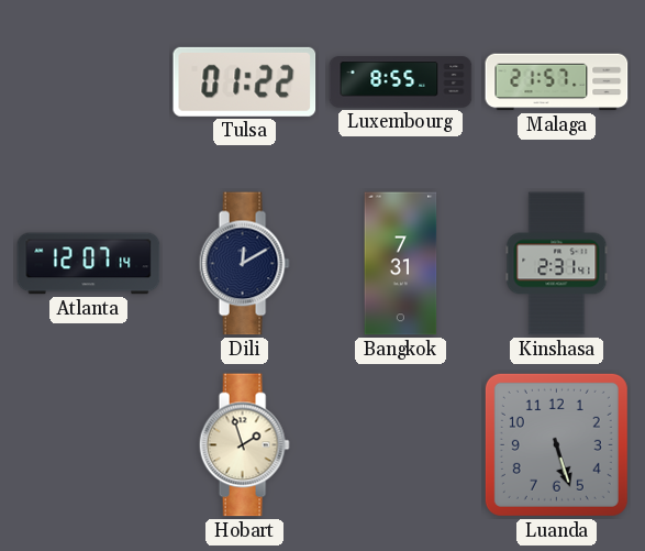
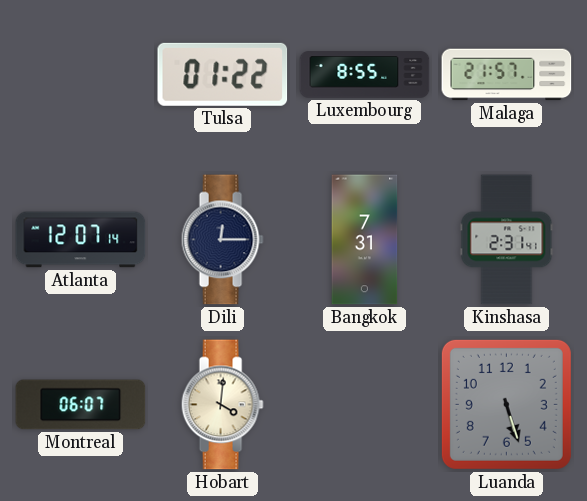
Dili: 12:10 -> 12:15
Montreal: none -> 06:07
Hobart: 1:57 -> 4:01
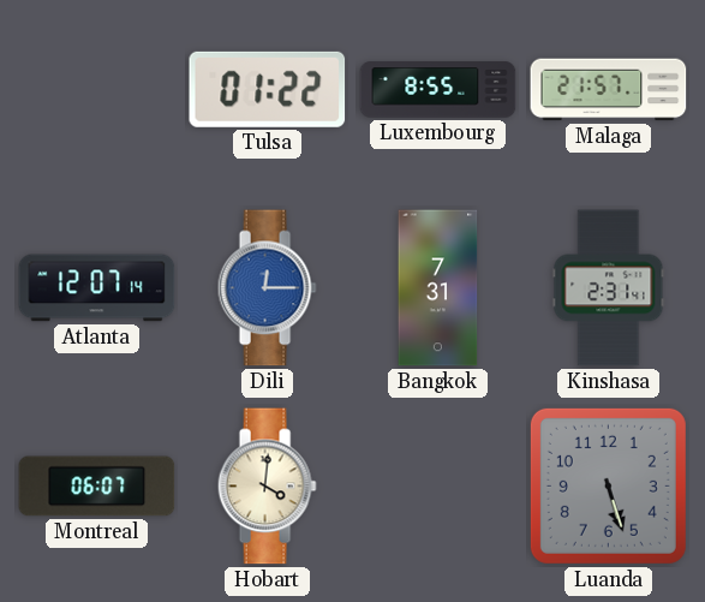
Dili dial: navy -> blue
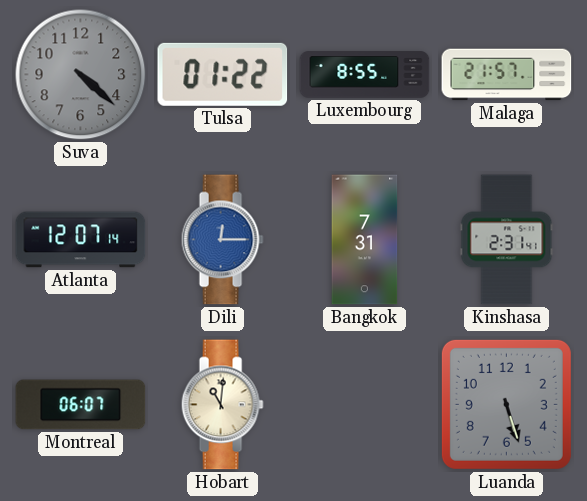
Suva: none -> 4:22
Hobart: 4:01 -> 11:01
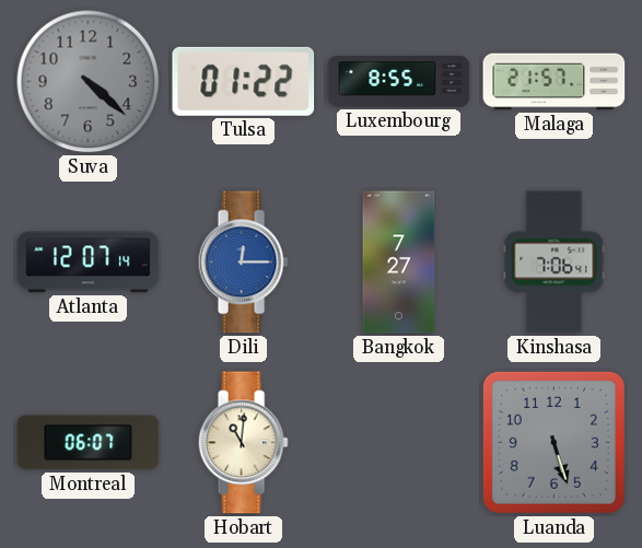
Bangkok: 7:31 -> 7:27
Kinshasa: 2:31 -> 7:06
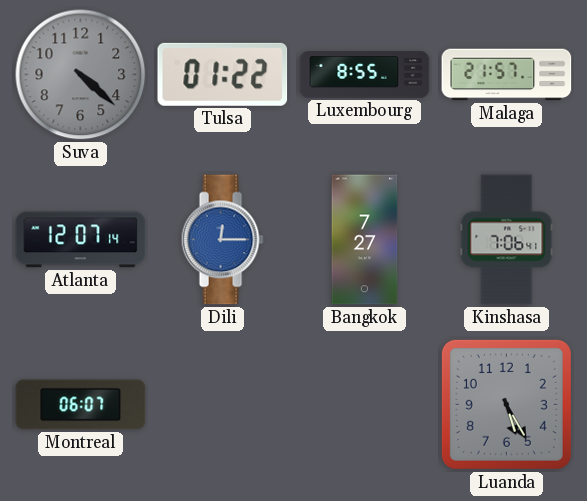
Hobart: 11:01 -> none
Luanda: 5:27 -> 5:25
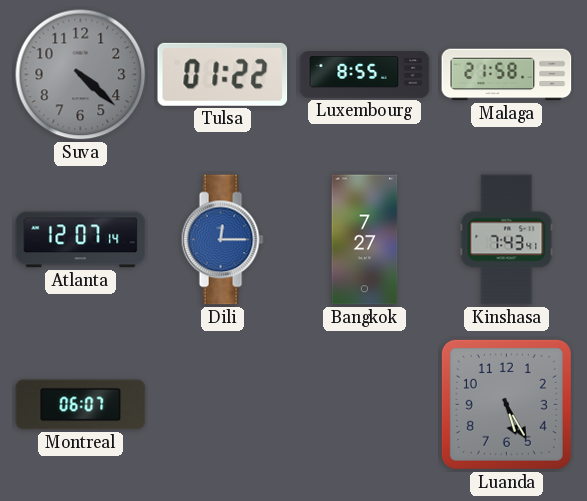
Malaga: 21:57 -> 21:58
Kinshasa: 7:06 -> 7:43
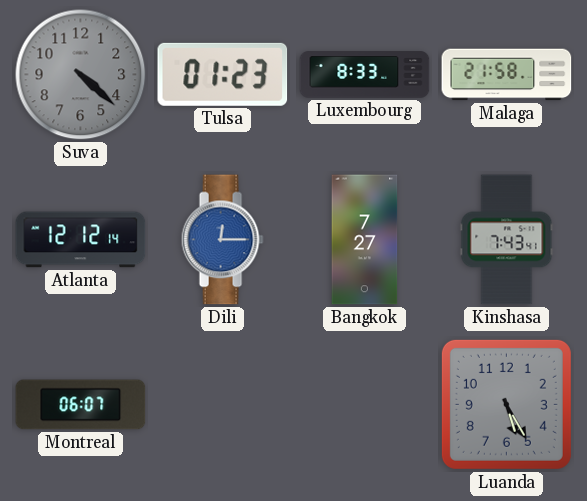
Tulsa: 01:22 -> 01:23
Luxembourg: 8:55 -> 8:33
Atlanta: 12:07 -> 12:12
